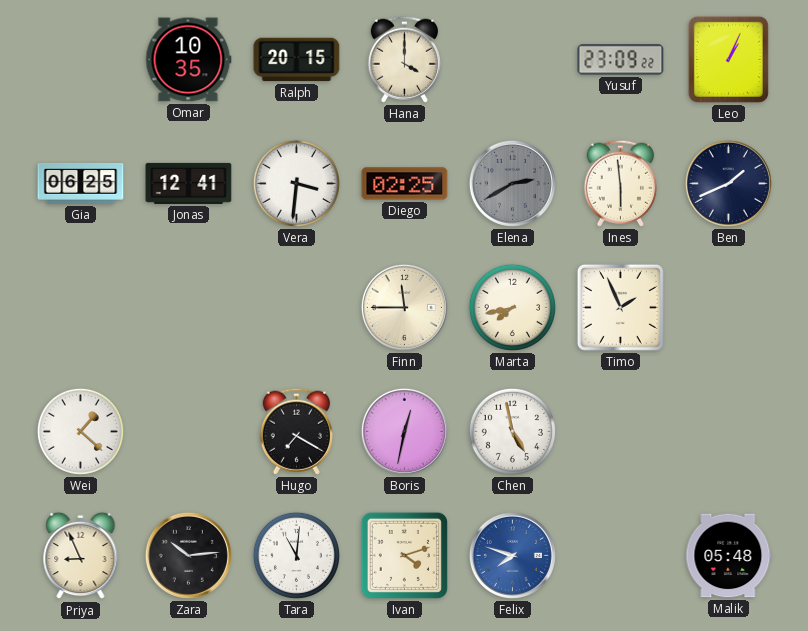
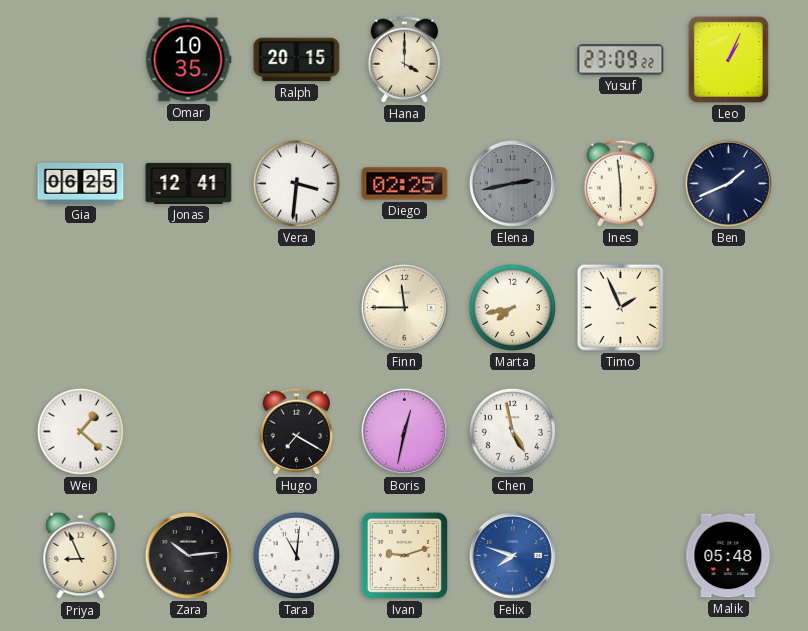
Elena: 2:40 -> 2:43
Ivan: 4:12 -> 9:12
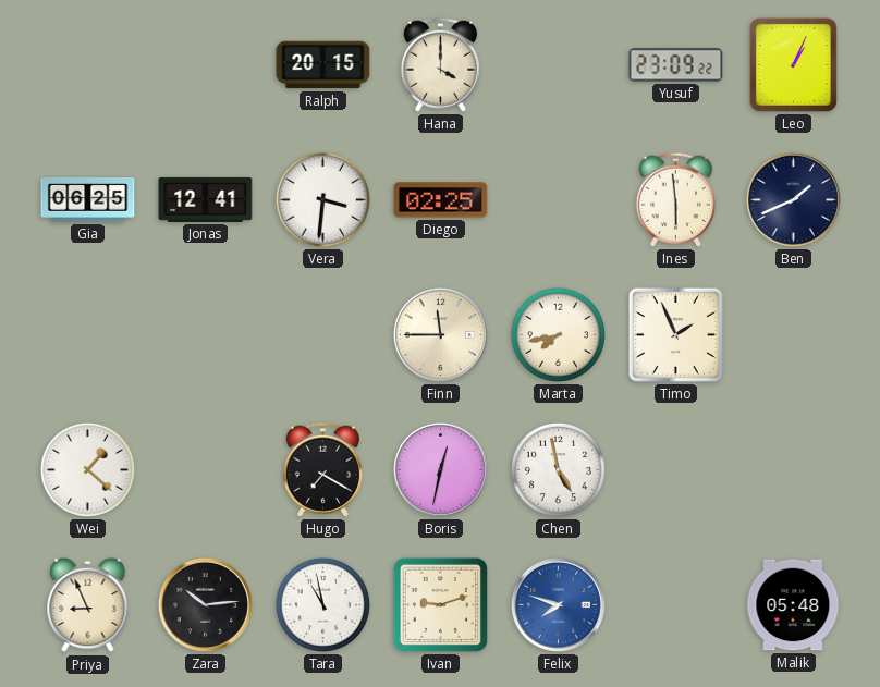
Omar: 10:35 -> none
Elena: 2:43 -> none
Tara: 11:01 -> 10:58
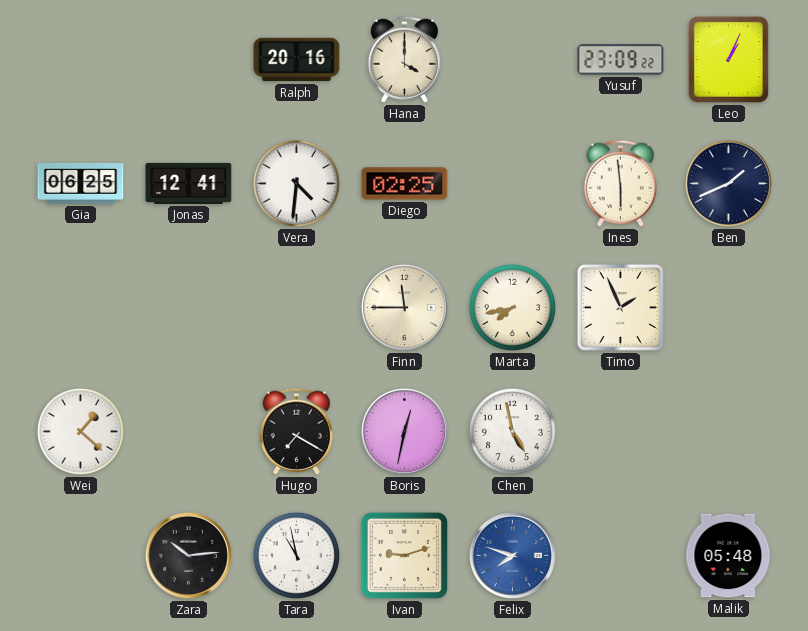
Ralph: 20:15 -> 20:16
Vera: 3:31 -> 4:31
Priya: 8:56 -> none
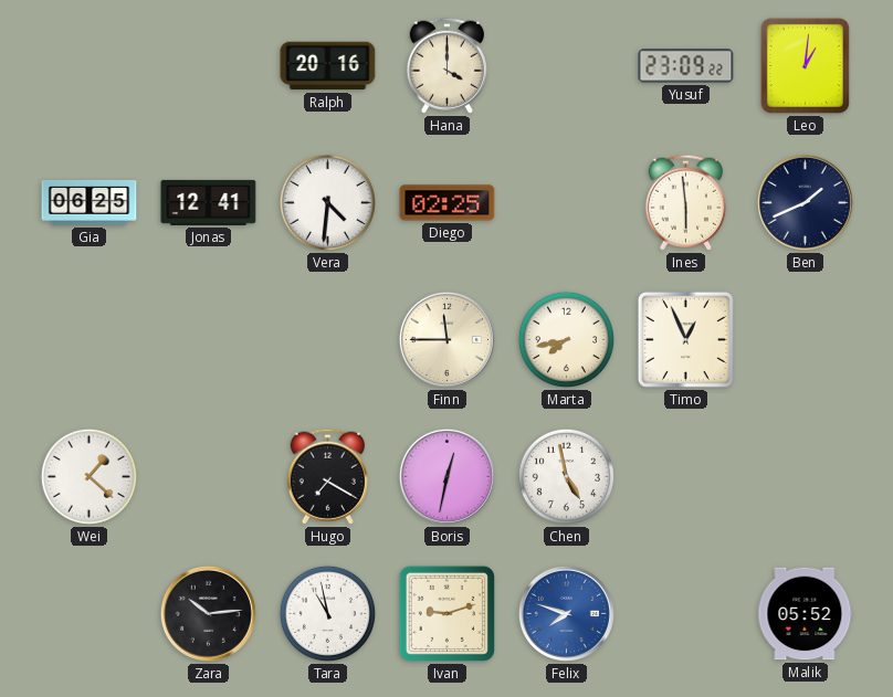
Leo: 1:04 -> 1:01
Timo: 1:56 -> 12:56
Malik: 05:48 -> 05:52
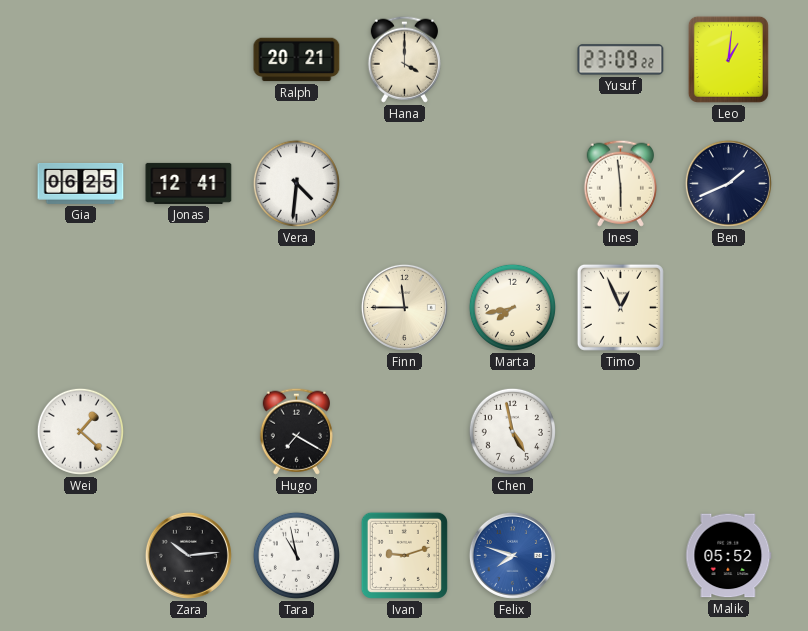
Ralph: 20:16 -> 20:21
Diego: 02:25 -> none
Boris: 12:32 -> none
